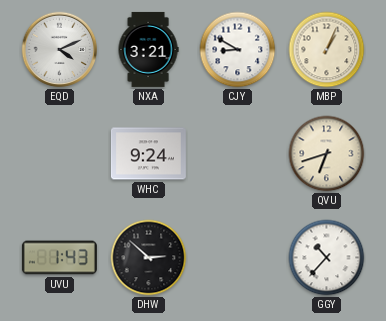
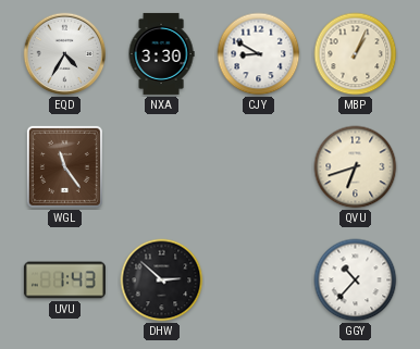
EQD: 4:11 -> 4:35
NXA: 3:21 -> 3:30
WGL: none -> 11:24
WHC: 9:24 -> none
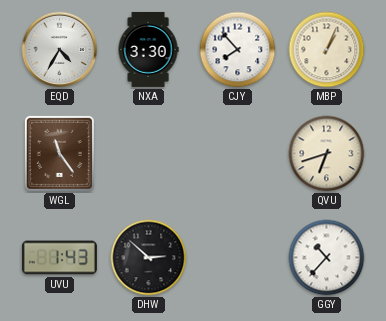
CJY: 8:50 -> 7:53
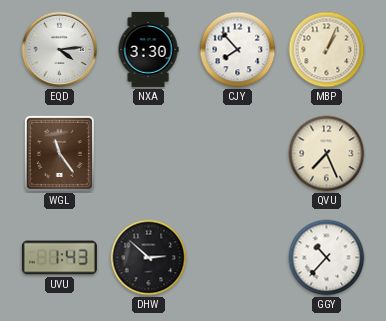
EQD: 4:35 -> 4:14
QVU: 6:42 -> 7:26
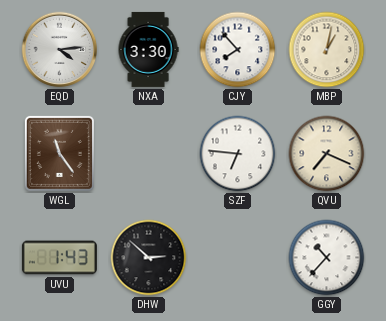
MBP: 1:04 -> 1:02
SZF: none -> 6:46
QVU: 7:26 -> 7:19
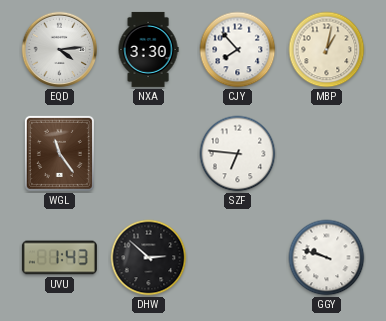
QVU: 7:19 -> none
GGY: 10:37 -> 9:48
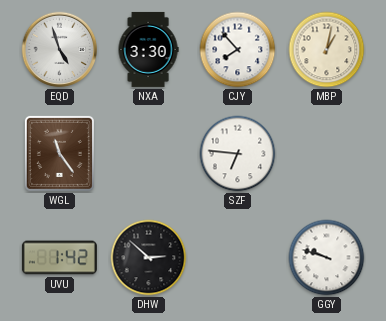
EQD: 4:14 -> 4:57
UVU: 1:43 -> 1:42
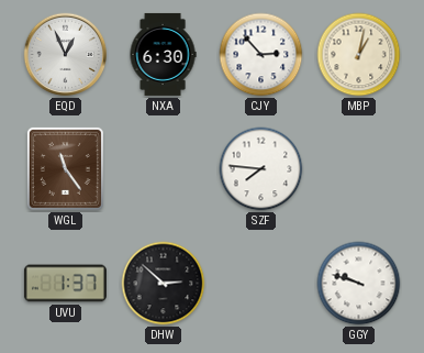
EQD: 4:57 -> 12:56
NXA: 3:30 -> 6:30
CJY: 7:53 -> 2:53
SZF: 6:46 -> 7:46
UVU: 1:42 -> 1:37
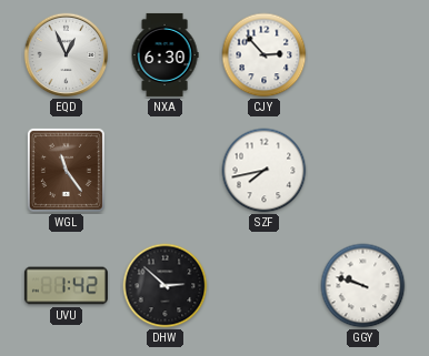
MBP: 1:02 -> none
SZF: 7:46 -> 7:43
UVU: 1:37 -> 1:42
